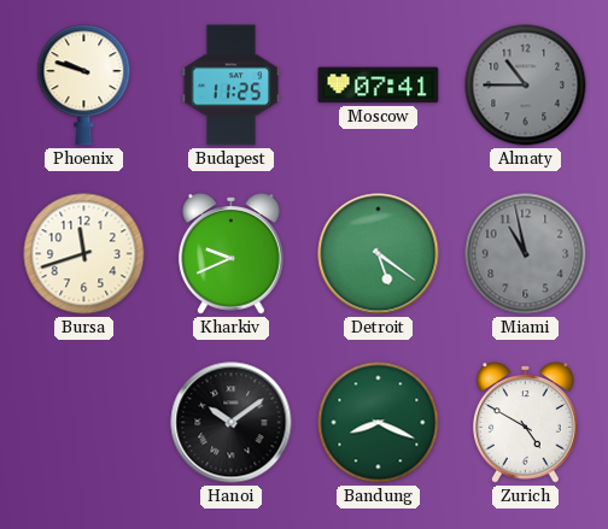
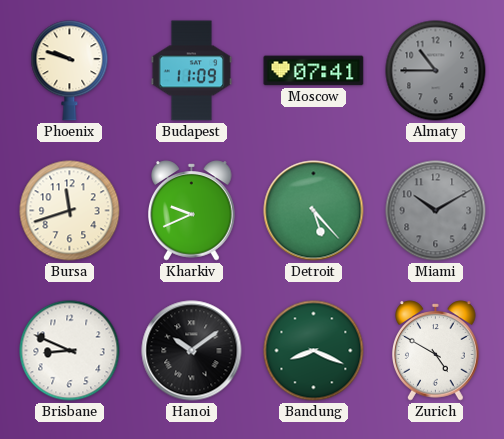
Budapest: 11:25 -> 11:09
Detroit: 5:21 -> 5:23
Miami: 10:58 -> 10:10
Brisbane: none -> 8:49
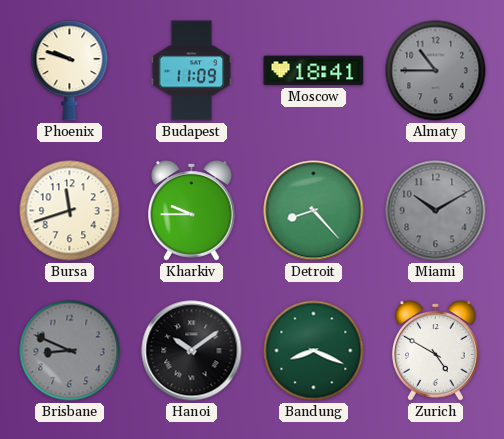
Moscow: 07:41 -> 18:41
Kharkiv: 9:41 -> 9:45
Detroit: 5:23 -> 8:23
Brisbane dial: white -> grey
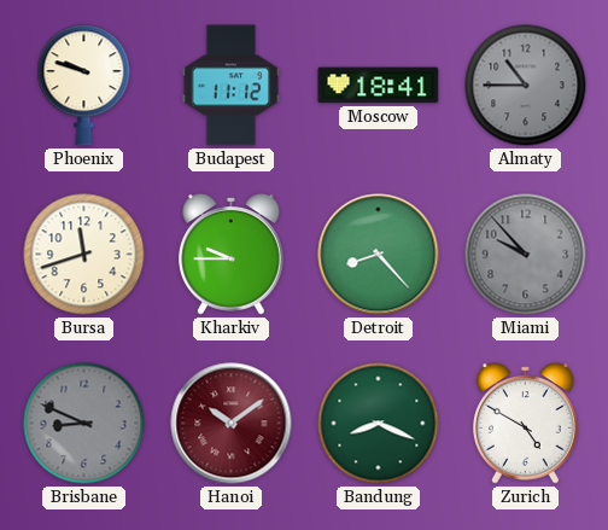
Budapest: 11:09 -> 11:12
Miami: 10:10 -> 9:53
Hanoi dial: black -> burgundy
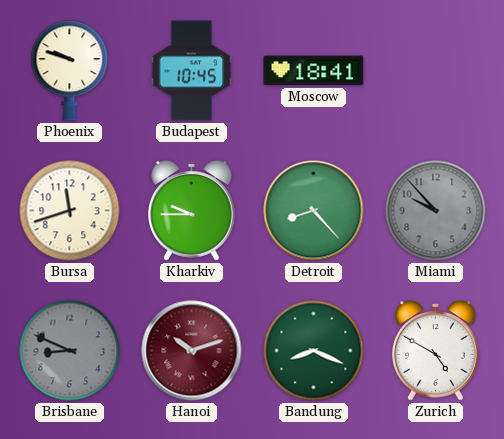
Budapest: 11:12 -> 10:45
Almaty: 10:45 -> none
Hanoi: 10:09 -> 10:12
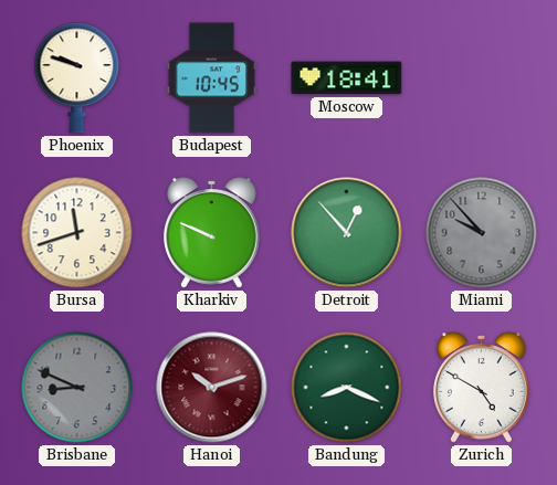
Kharkiv: 9:45 -> 9:49
Detroit: 8:23 -> 12:53
